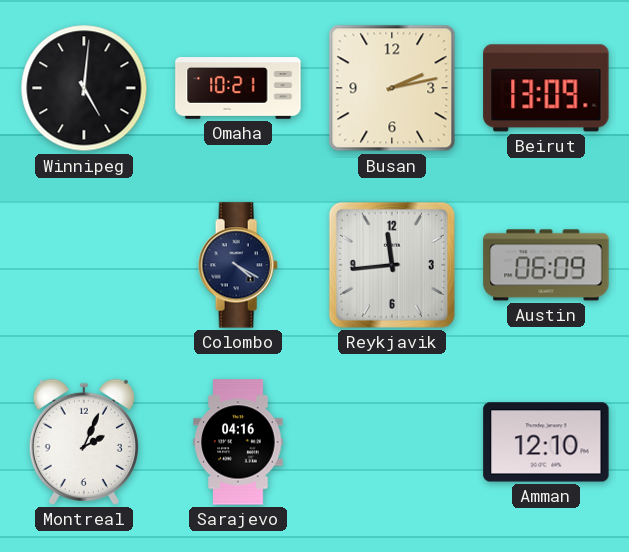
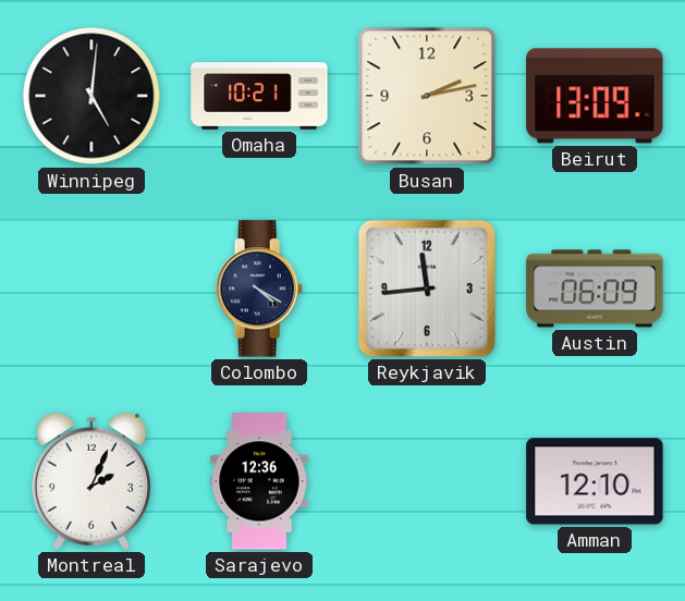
Sarajevo: 04:16 -> 12:36
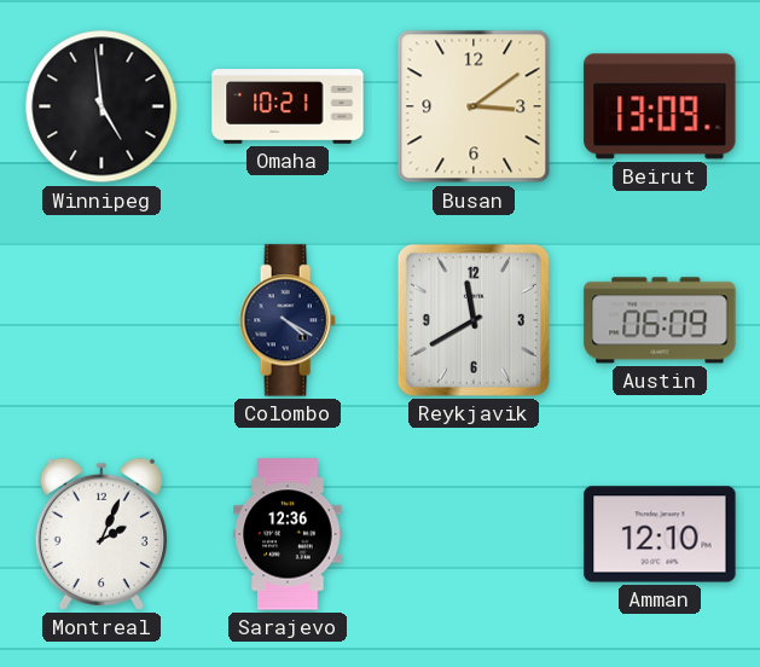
Winnipeg: 5:01 -> 4:59
Busan: 2:13 -> 3:09
Reykjavik: 11:44 -> 11:40
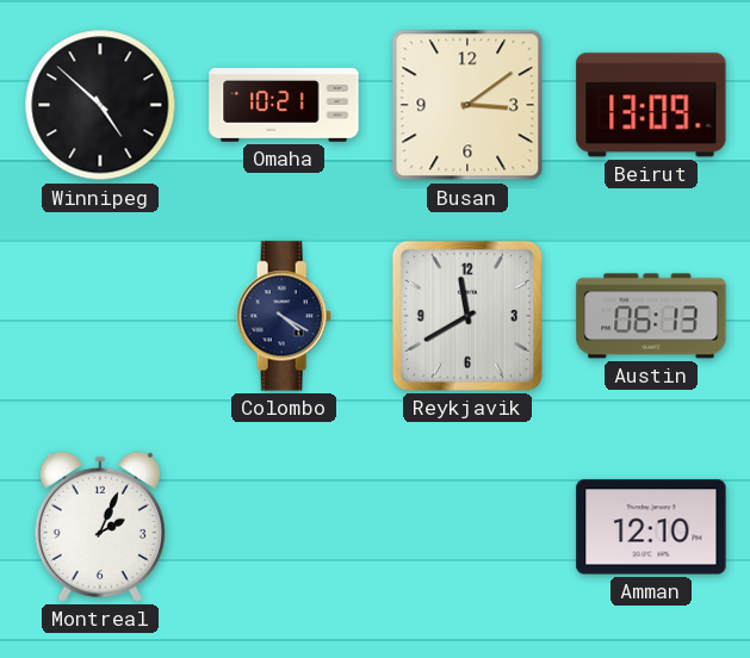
Winnipeg: 4:59 -> 4:52
Austin: 06:09 -> 06:13
Sarajevo: 12:36 -> none
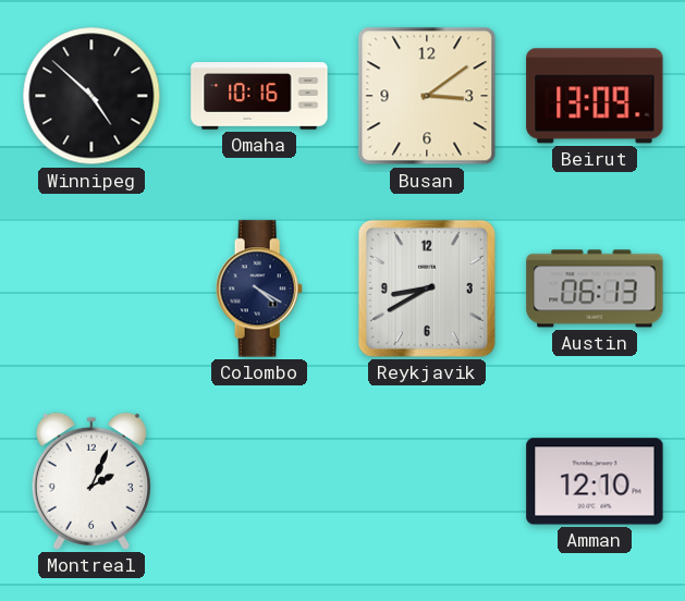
Omaha: 10:21 -> 10:16
Reykjavik: 11:40 -> 8:40
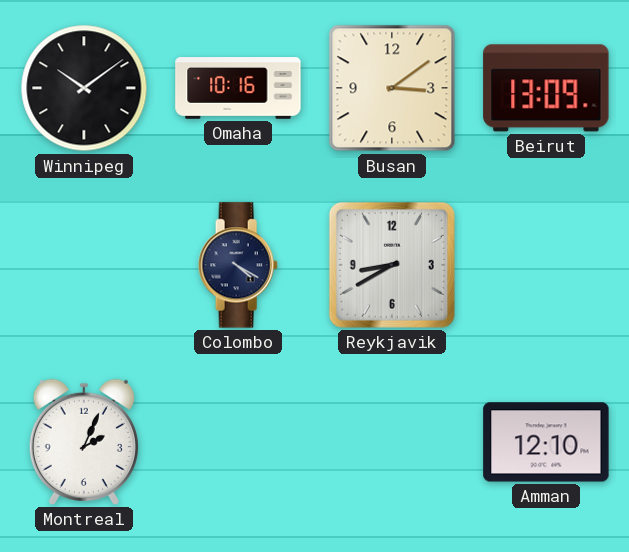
Winnipeg: 4:52 -> 10:09
Austin: 06:13 -> none
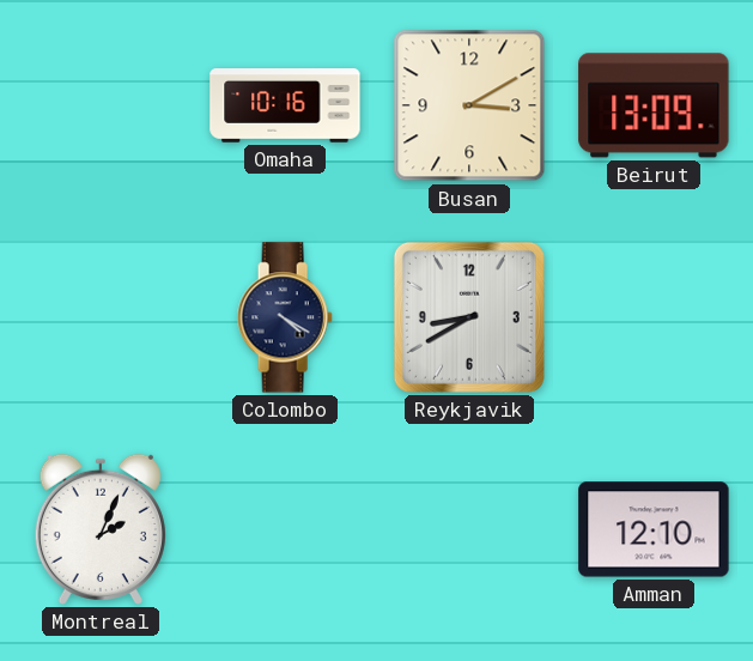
Winnipeg: 10:09 -> none
Busan: 3:09 -> 3:10
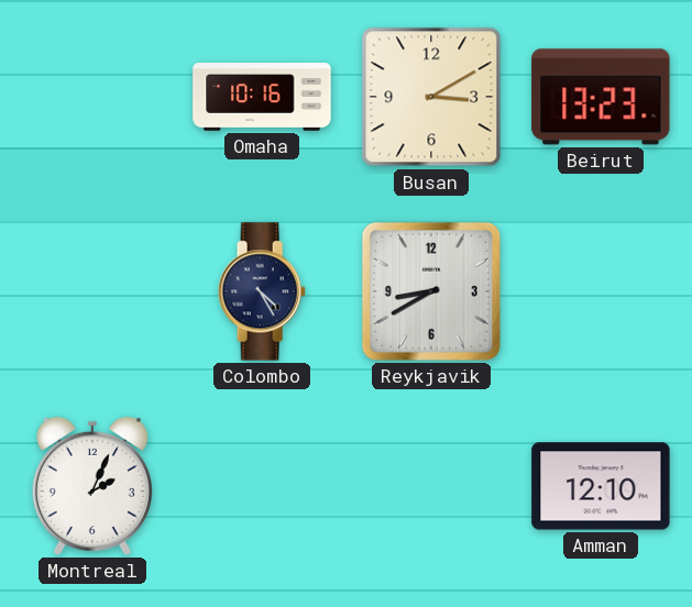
Beirut: 13:09 -> 13:23
Colombo: 4:20 -> 4:25
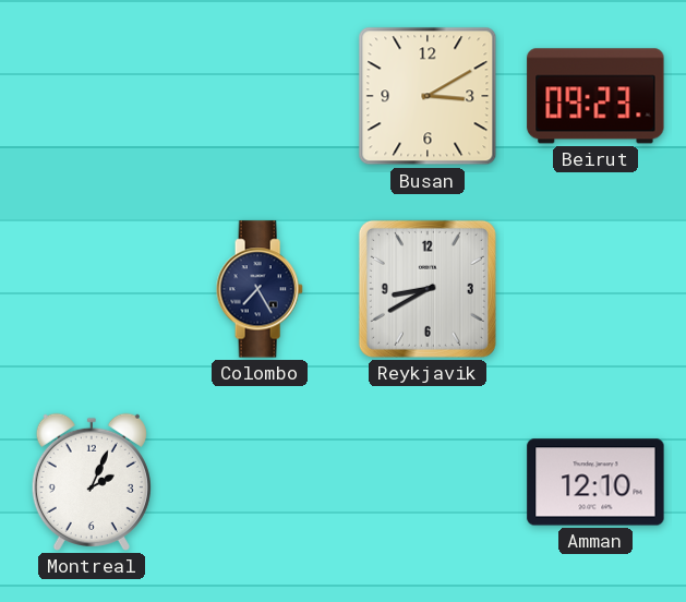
Omaha: 10:16 -> none
Beirut: 13:23 -> 09:23
Colombo: 4:25 -> 7:25
